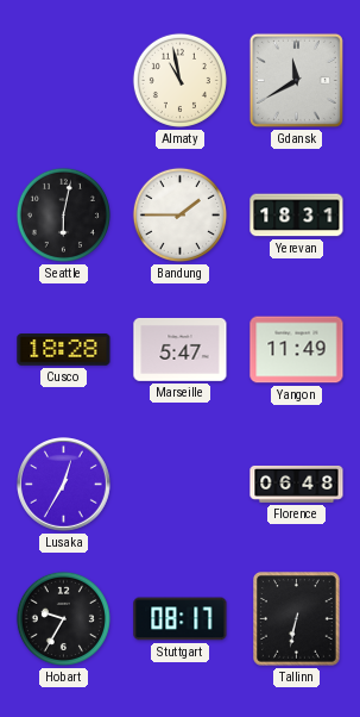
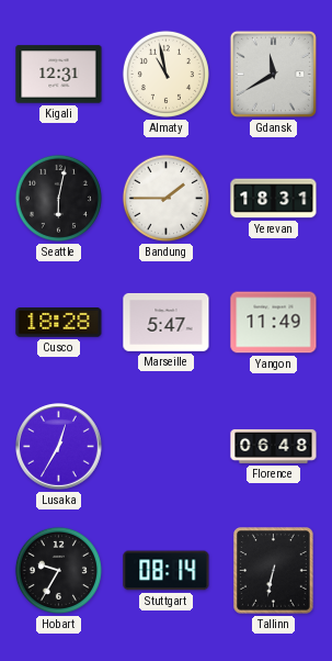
Kigali: none -> 12:31
Stuttgart: 08:17 -> 08:14
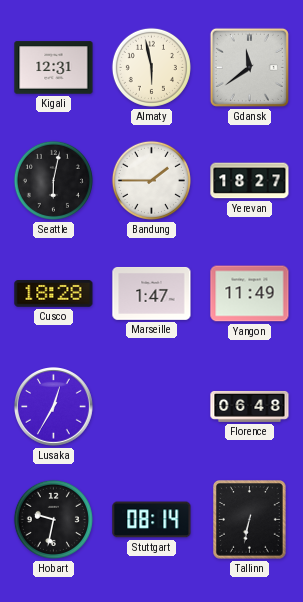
Almaty: 10:58 -> 5:58
Gdansk: 11:40 -> 11:39
Yerevan: 18:31 -> 18:27
Marseille: 5:47 -> 1:47
Hobart: 9:35 -> 9:32
